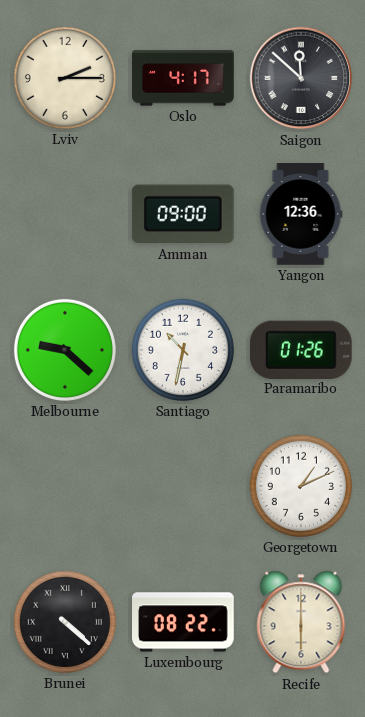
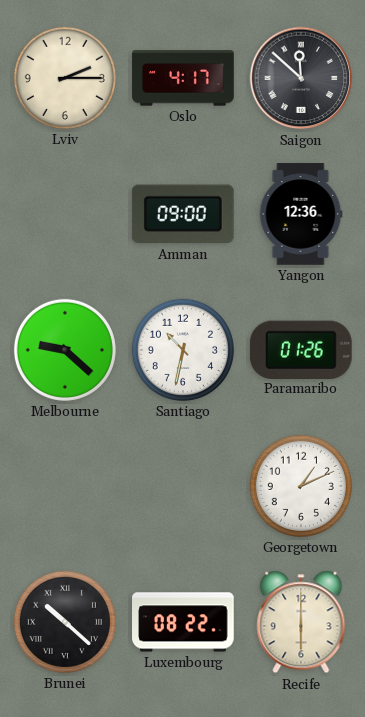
Brunei: 4:22 -> 10:22
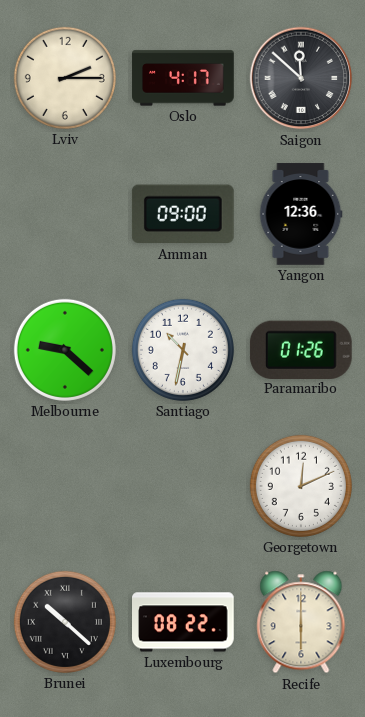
Georgetown: 1:11 -> 12:11
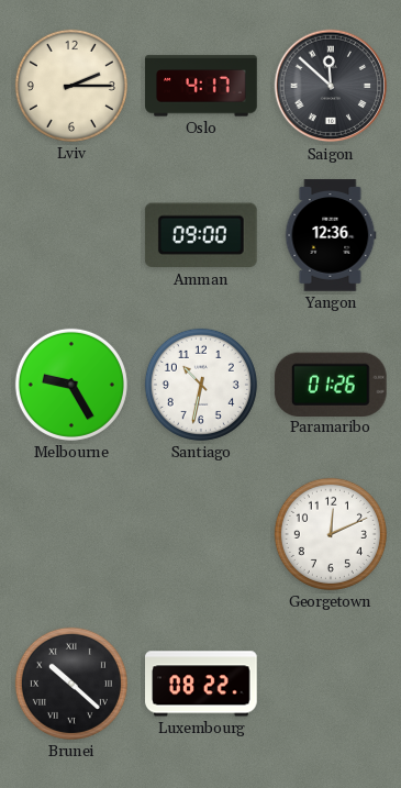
Melbourne: 9:22 -> 9:25
Recife: 6:00 -> none
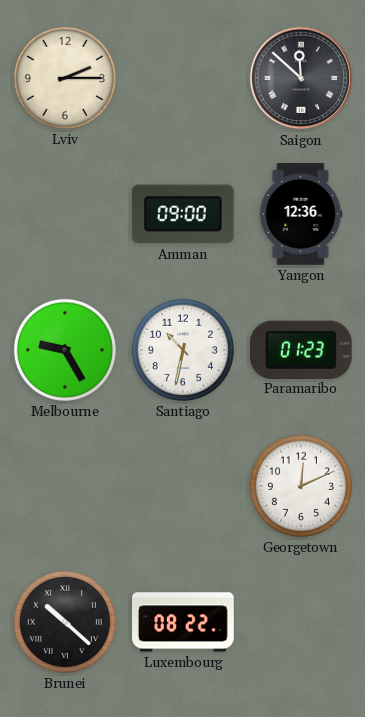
Oslo: 4:17 -> none
Paramaribo: 01:26 -> 01:23
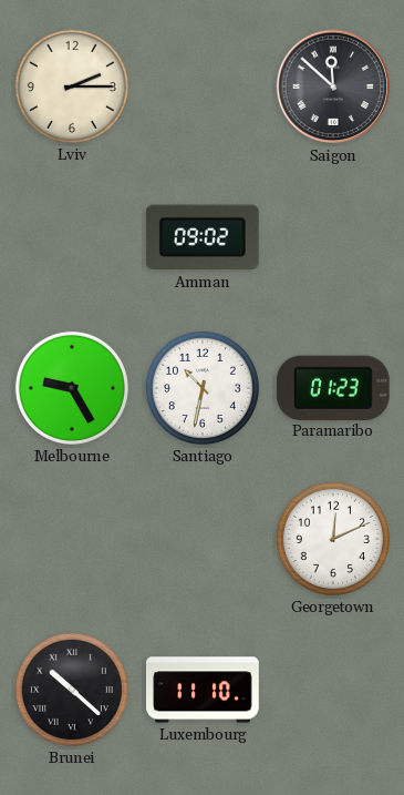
Amman: 09:00 -> 09:02
Yangon: 12:36 -> none
Luxembourg: 08:22 -> 11:10
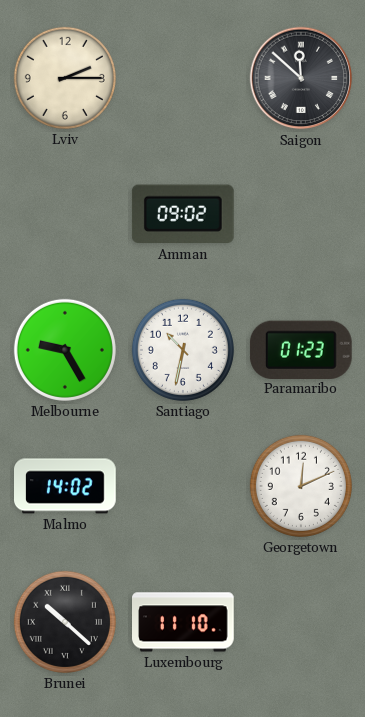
Malmo: none -> 14:02
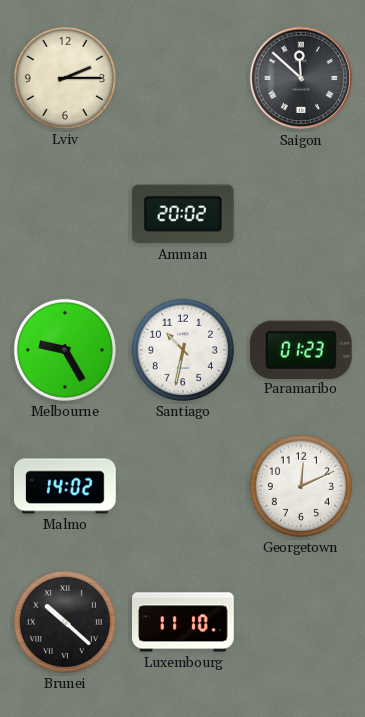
Amman: 09:02 -> 20:02
